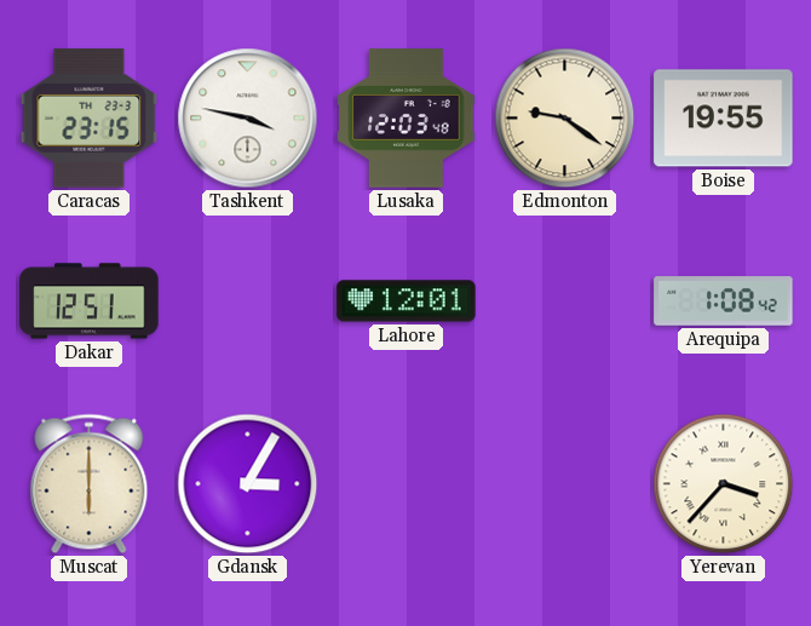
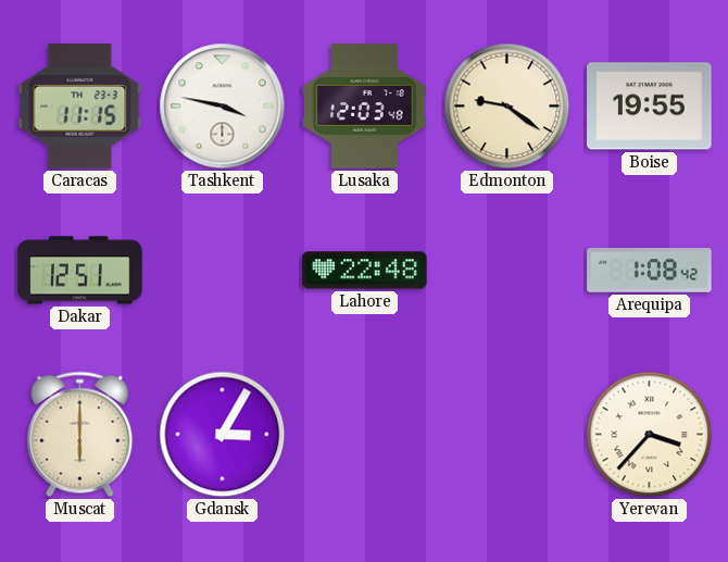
Caracas: 23:15 -> 11:15
Lahore: 12:01 -> 22:48
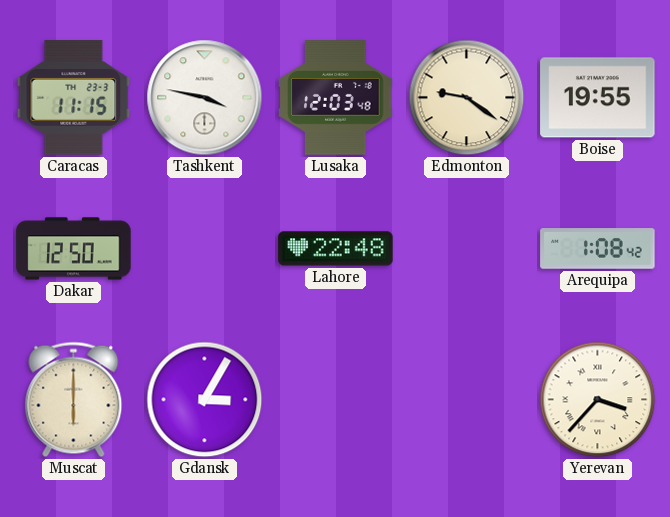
Dakar: 12:51 -> 12:50
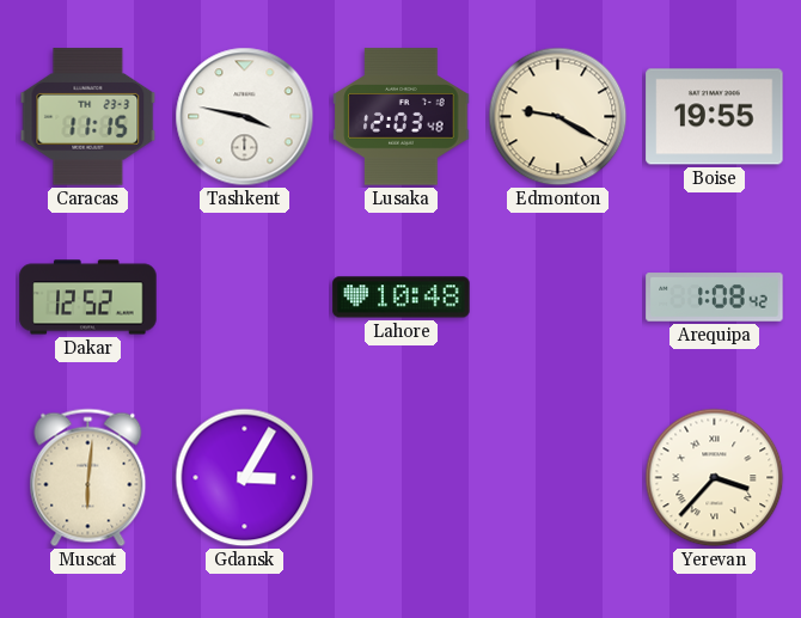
Edmonton: 9:21 -> 9:20
Dakar: 12:50 -> 12:52
Lahore: 22:48 -> 10:48
Muscat: 6:00 -> 6:01
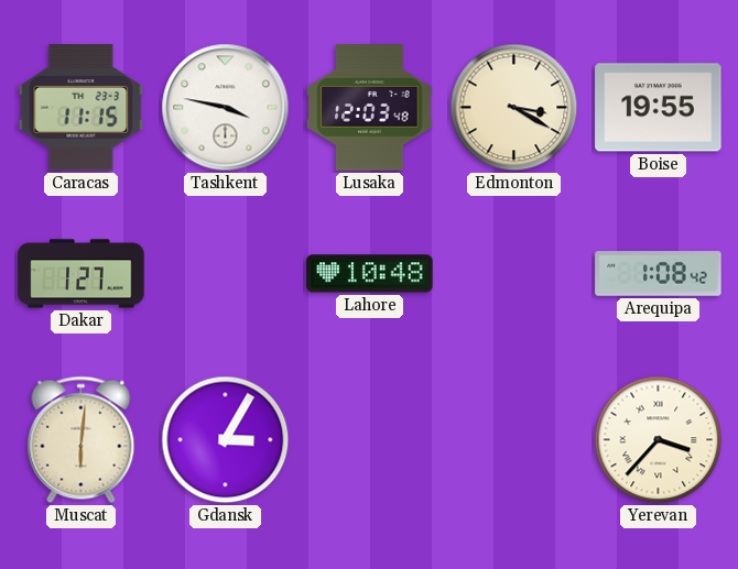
Edmonton: 9:20 -> 3:20
Dakar: 12:52 -> 1:27
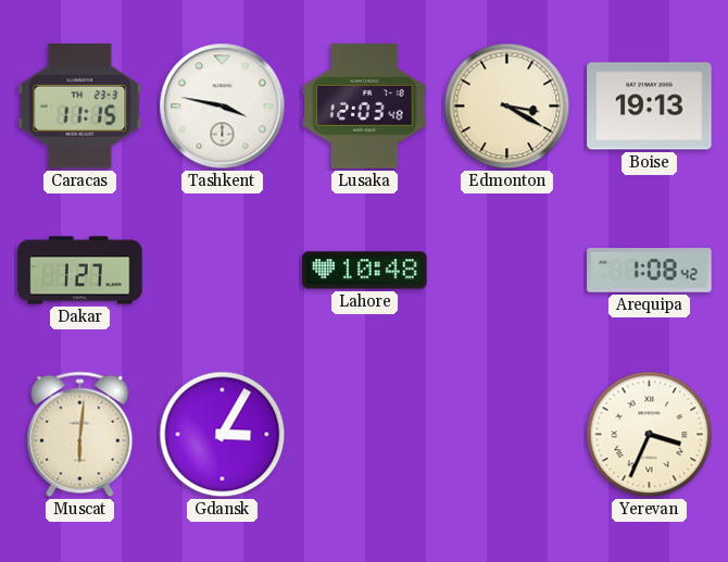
Boise: 19:55 -> 19:13
Yerevan: 3:37 -> 3:34
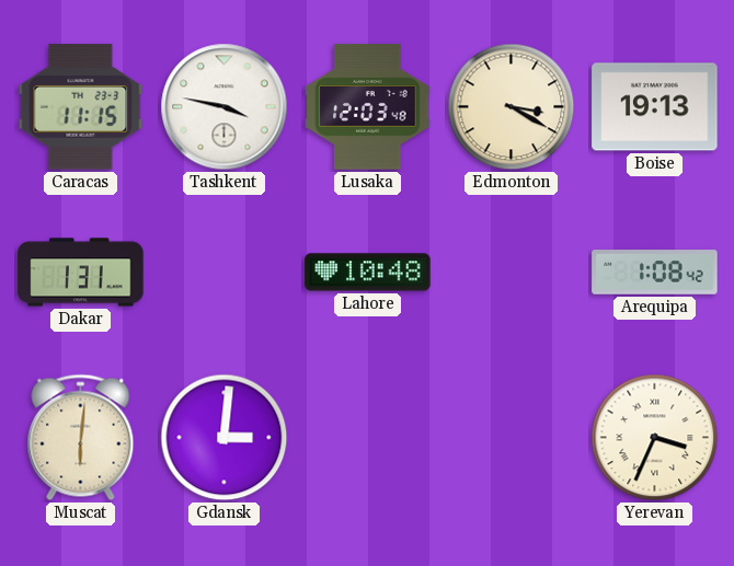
Dakar: 1:27 -> 1:31
Gdansk: 3:05 -> 3:01
